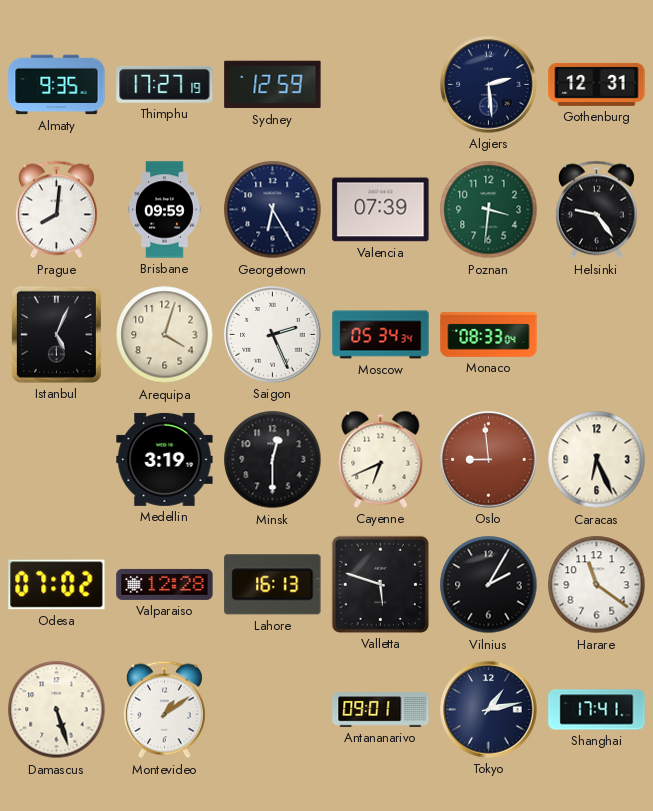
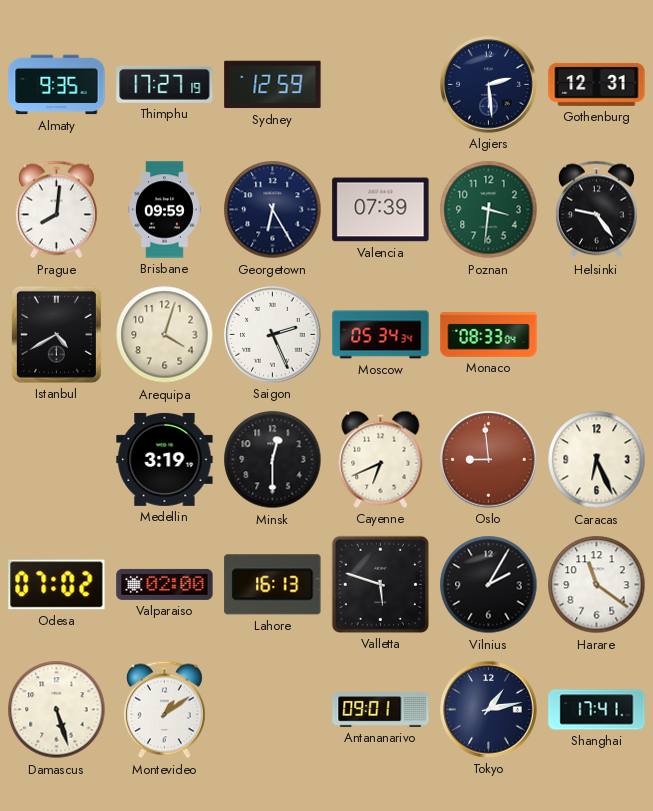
Istanbul: 5:04 -> 4:40
Valparaiso: 12:28 -> 02:00
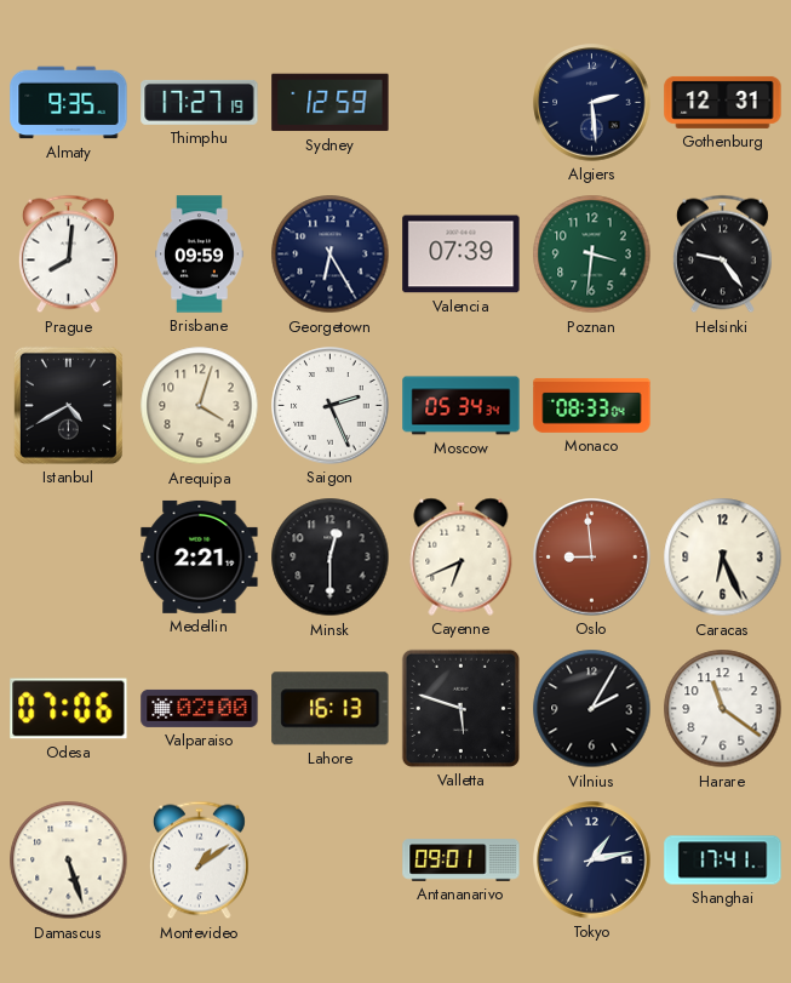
Medellin: 3:19 -> 2:21
Odesa: 07:02 -> 07:06
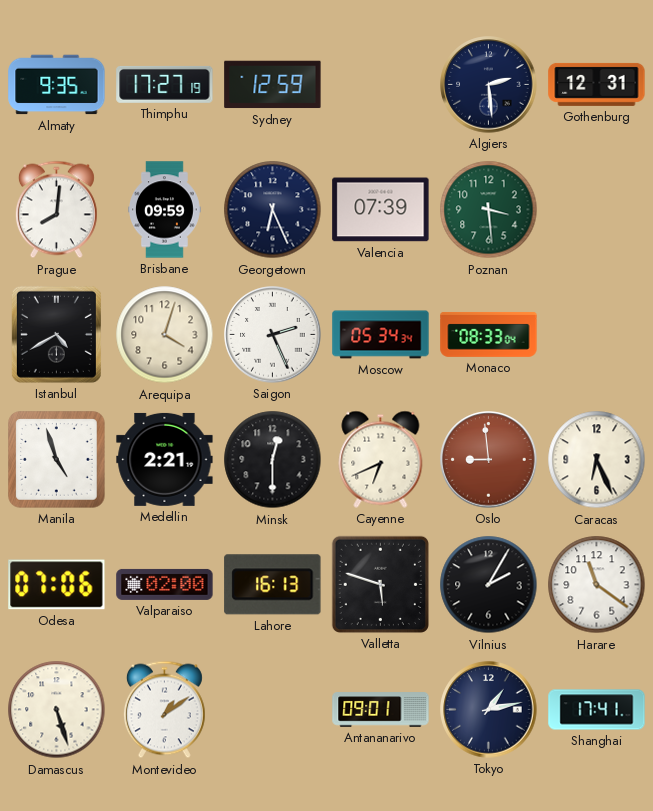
Georgetown: 6:25 -> 6:26
Poznan: 3:31 -> 3:29
Helsinki: 9:24 -> none
Manila: none -> 4:57
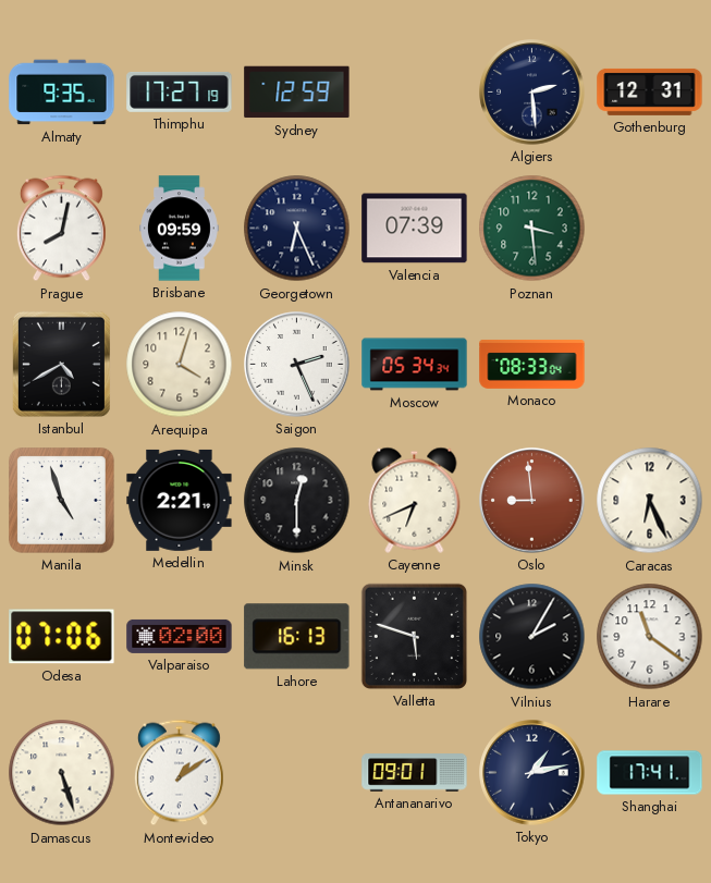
Prague: 8:01 -> 8:02
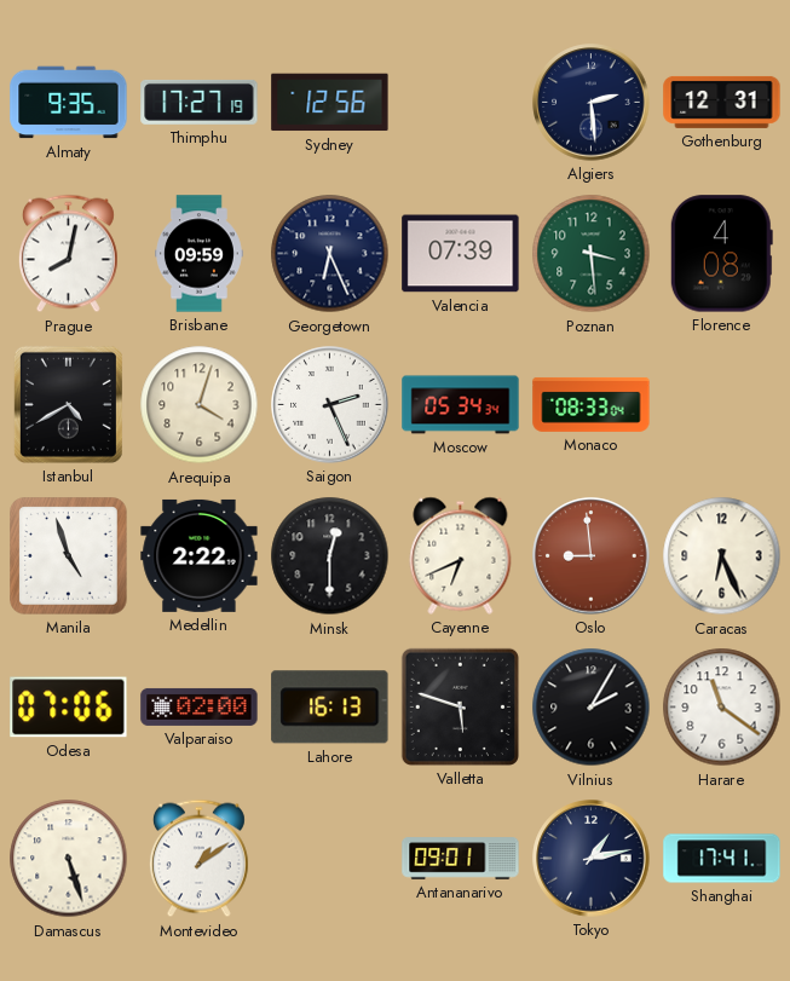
Sydney: 12:59 -> 12:56
Florence: none -> 4:08
Medellin: 2:21 -> 2:22
